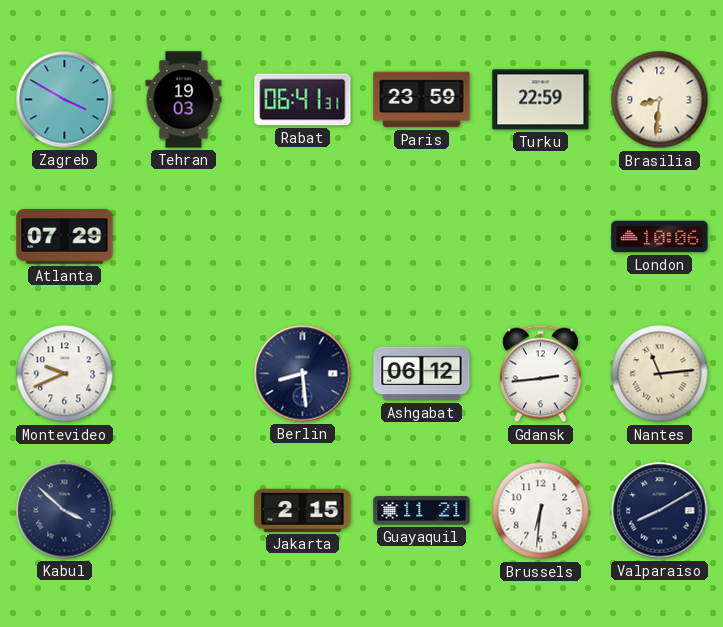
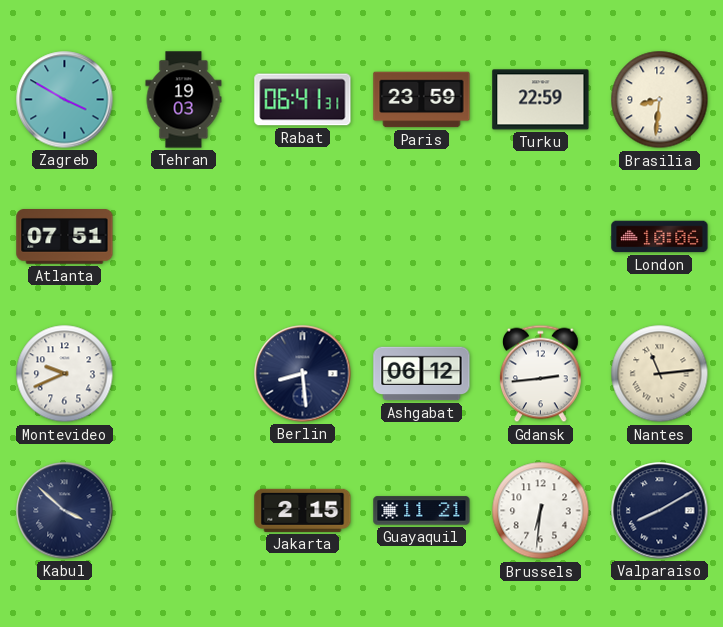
Atlanta: 07:29 -> 07:51
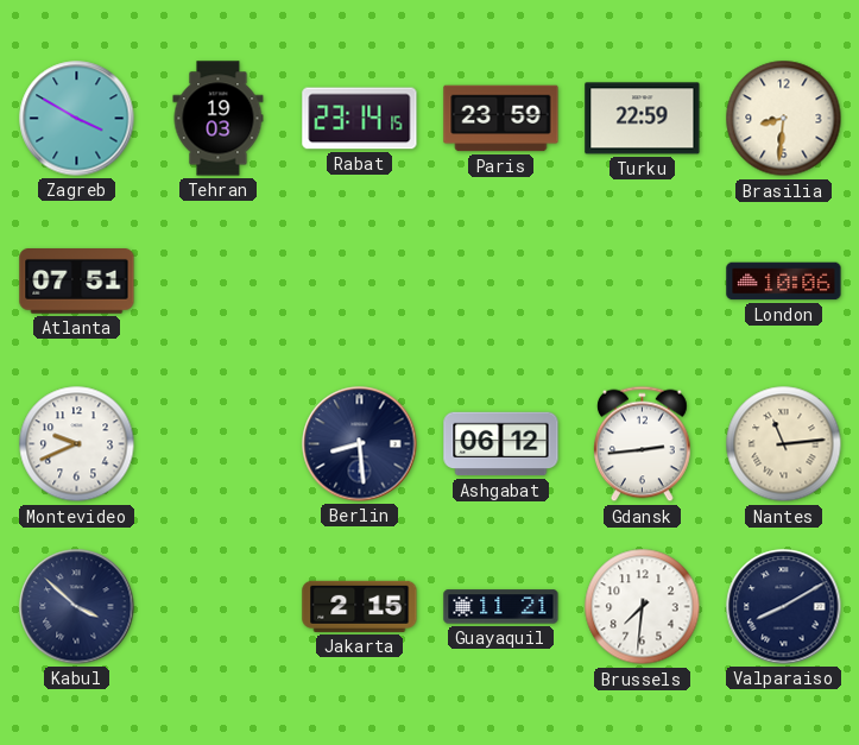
Rabat: 06:41 -> 23:14
Brussels: 6:31 -> 7:31
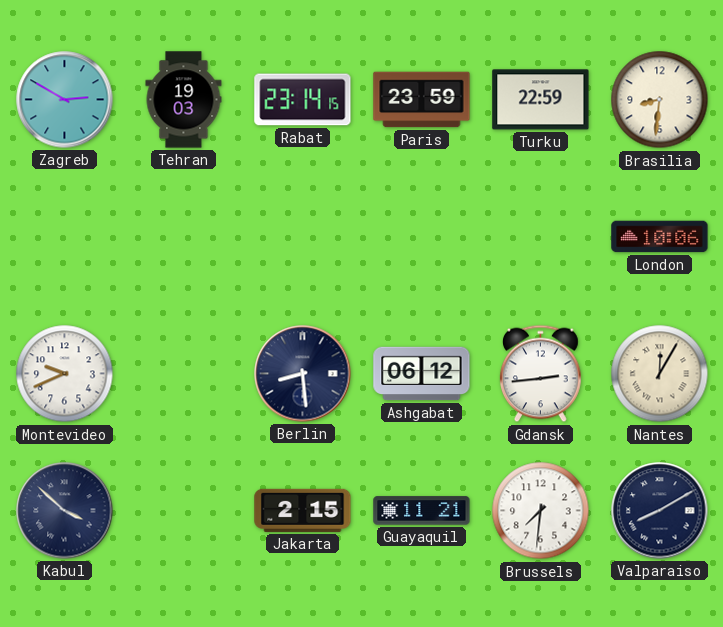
Zagreb: 3:50 -> 2:50
Atlanta: 07:51 -> none
Nantes: 11:14 -> 12:05
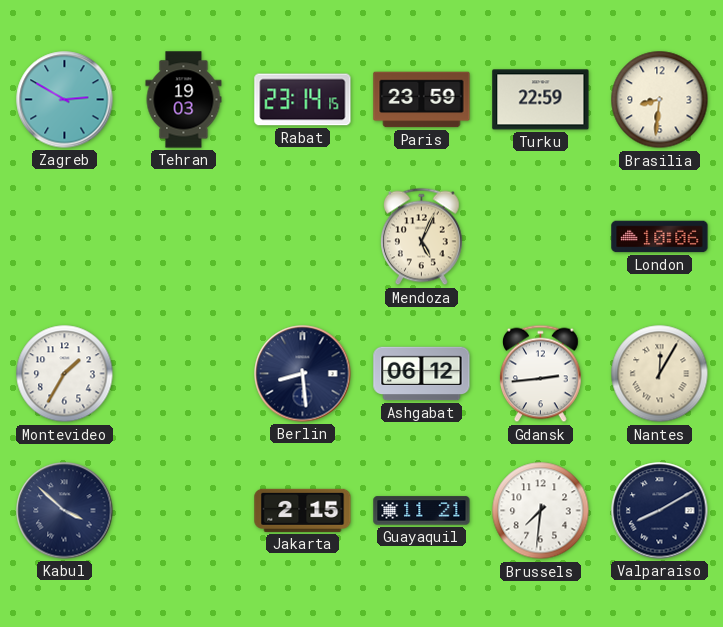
Mendoza: none -> 5:04
Montevideo: 9:41 -> 1:35
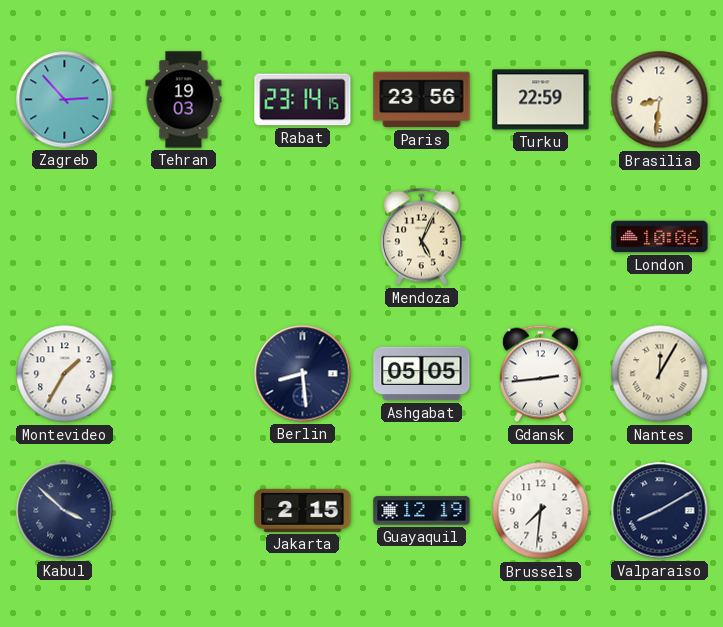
Zagreb: 2:50 -> 2:53
Paris: 23:59 -> 23:56
Ashgabat: 06:12 -> 05:05
Guayaquil: 11:21 -> 12:19
